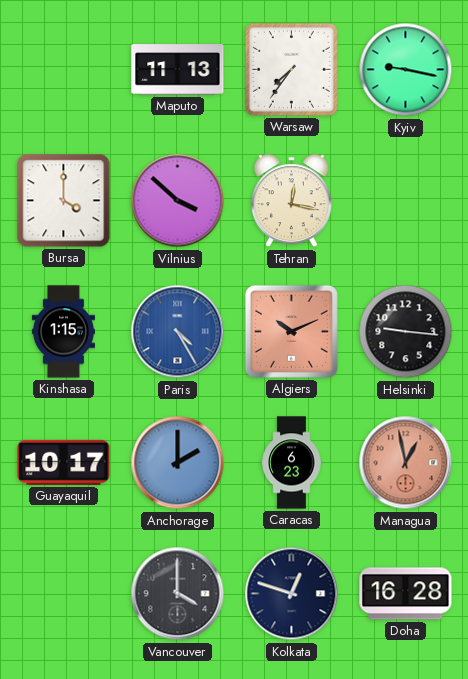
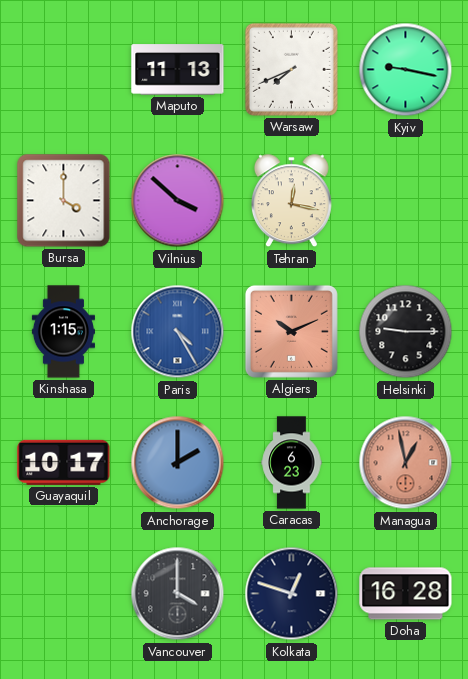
Warsaw: 7:36 -> 7:41
Helsinki: 9:16 -> 9:15
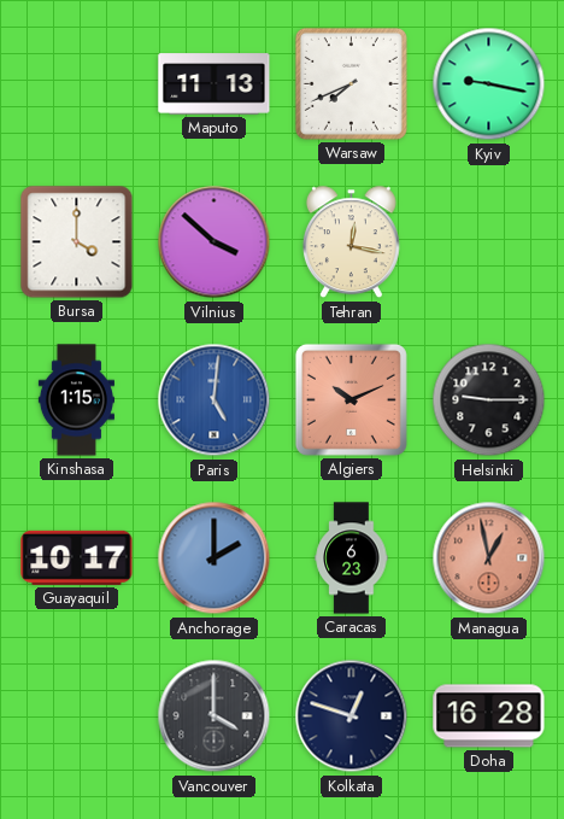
Paris: 4:25 -> 5:01
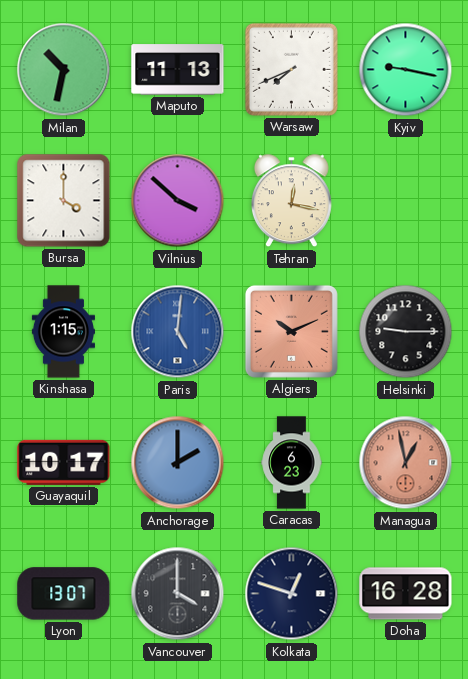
Milan: none -> 10:32
Lyon: none -> 13:07
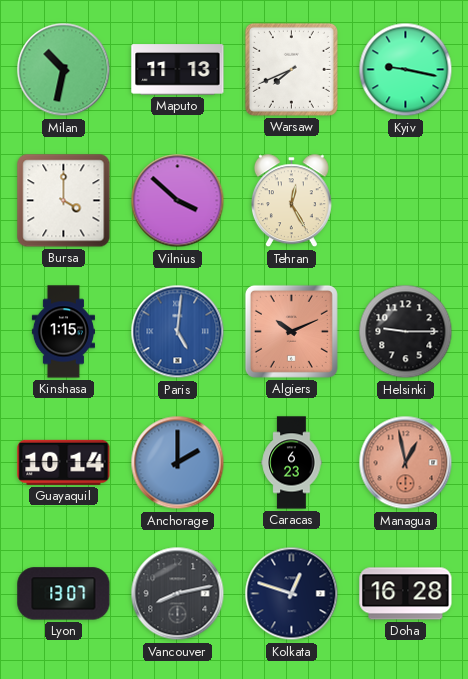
Tehran: 12:17 -> 12:25
Guayaquil: 10:17 -> 10:14
Vancouver: 4:00 -> 8:13
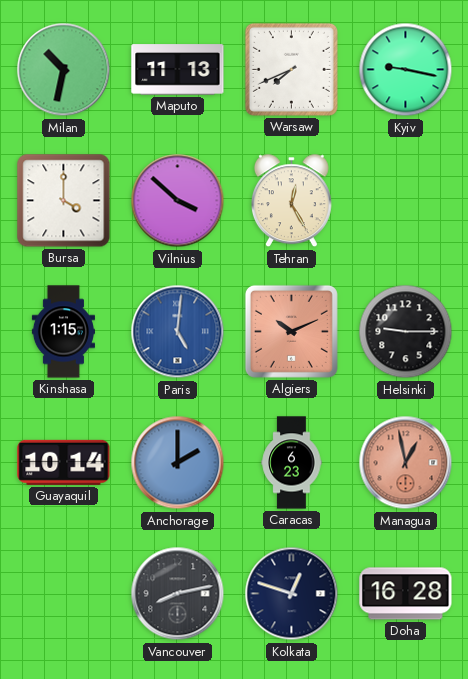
Lyon: 13:07 -> none
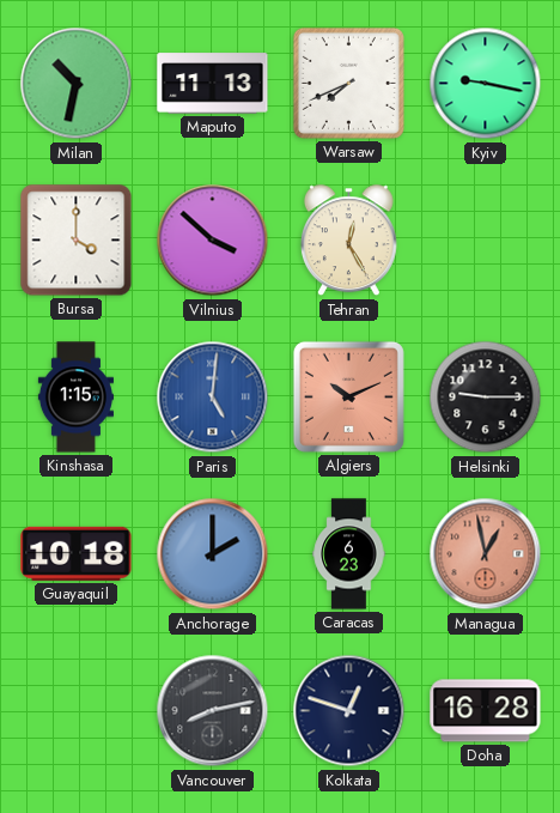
Guayaquil: 10:14 -> 10:18
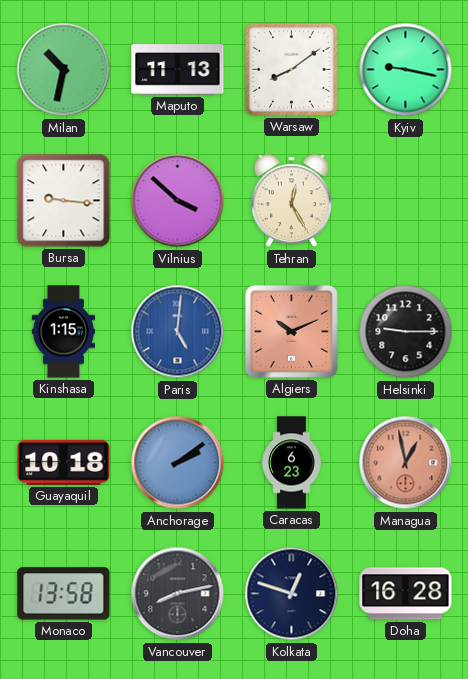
Warsaw: 7:41 -> 8:09
Bursa: 4:00 -> 9:16
Anchorage: 2:00 -> 2:09
Monaco: none -> 13:58
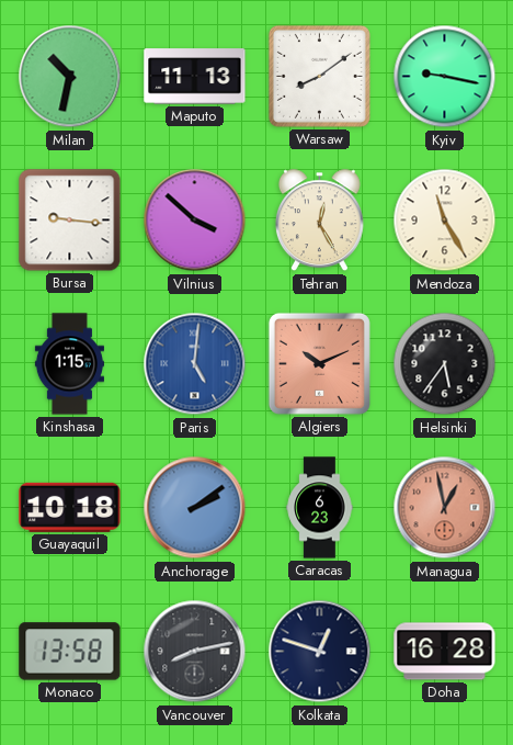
Mendoza: none -> 11:25
Helsinki: 9:15 -> 5:36
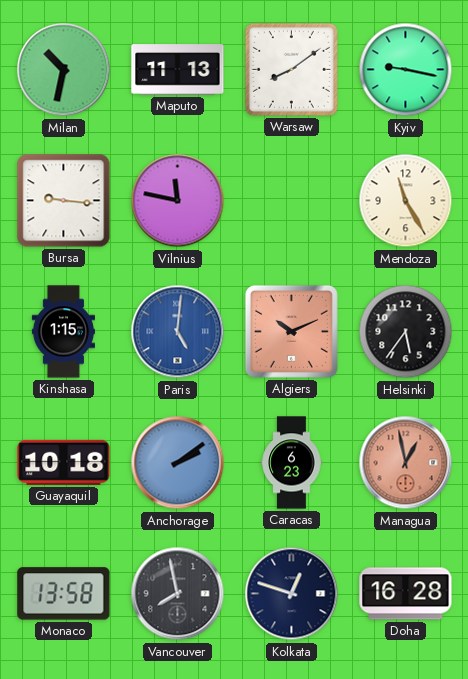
Vilnius: 3:52 -> 11:47
Tehran: 12:25 -> none
Vancouver: 8:13 -> 7:58
